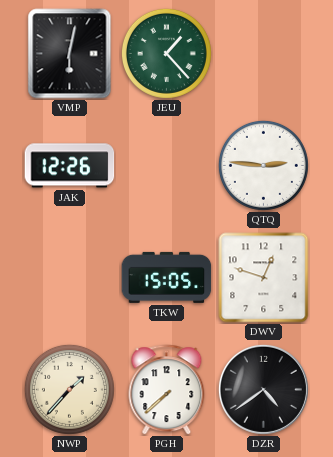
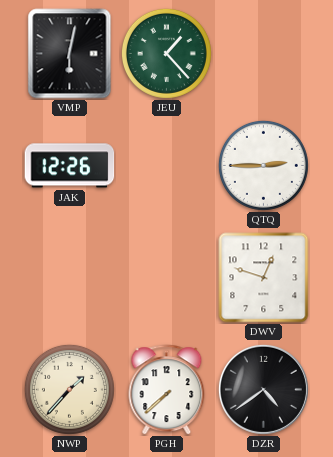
QTQ: 2:46 -> 2:45
TKW: 15:05 -> none
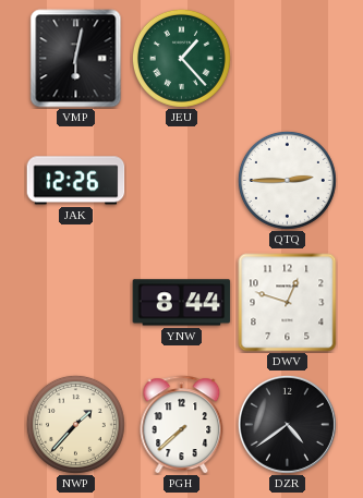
YNW: none -> 8:44
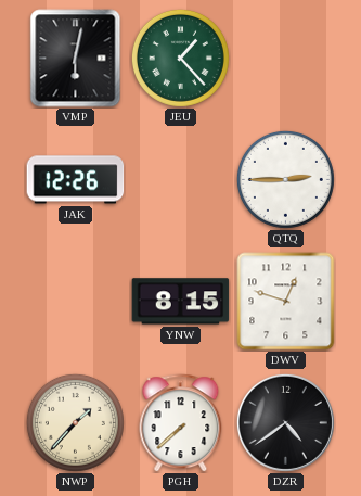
YNW: 8:44 -> 8:15
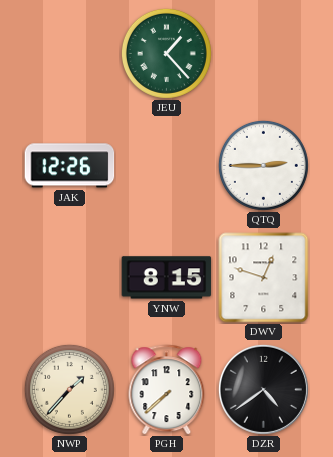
VMP: 6:02 -> none
